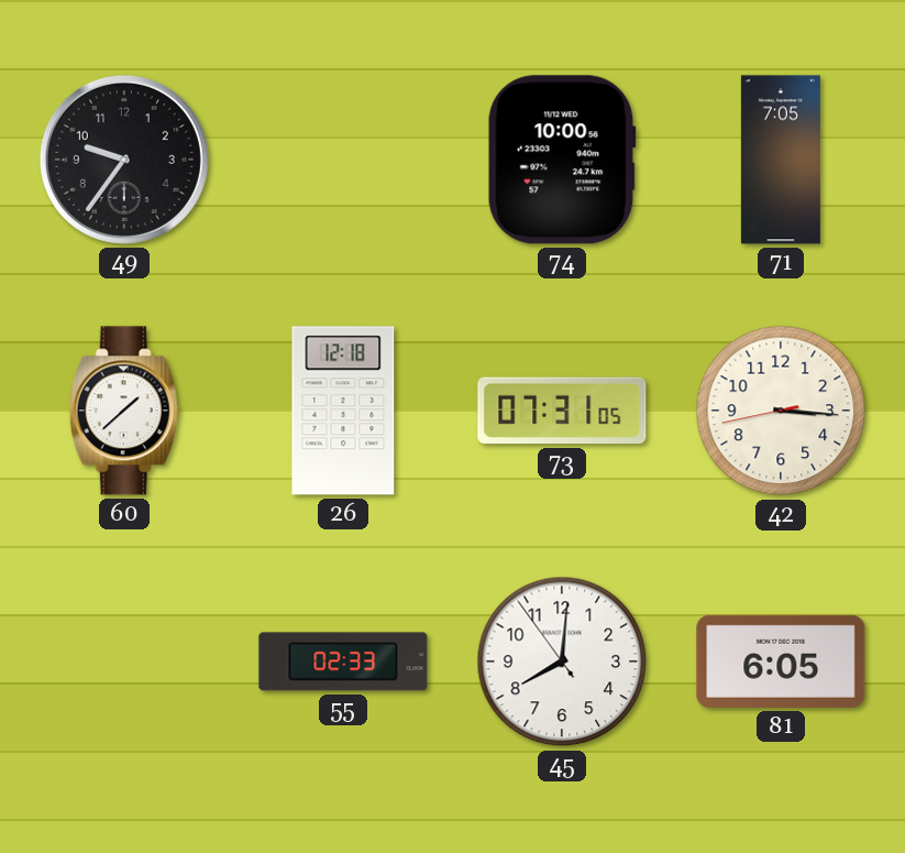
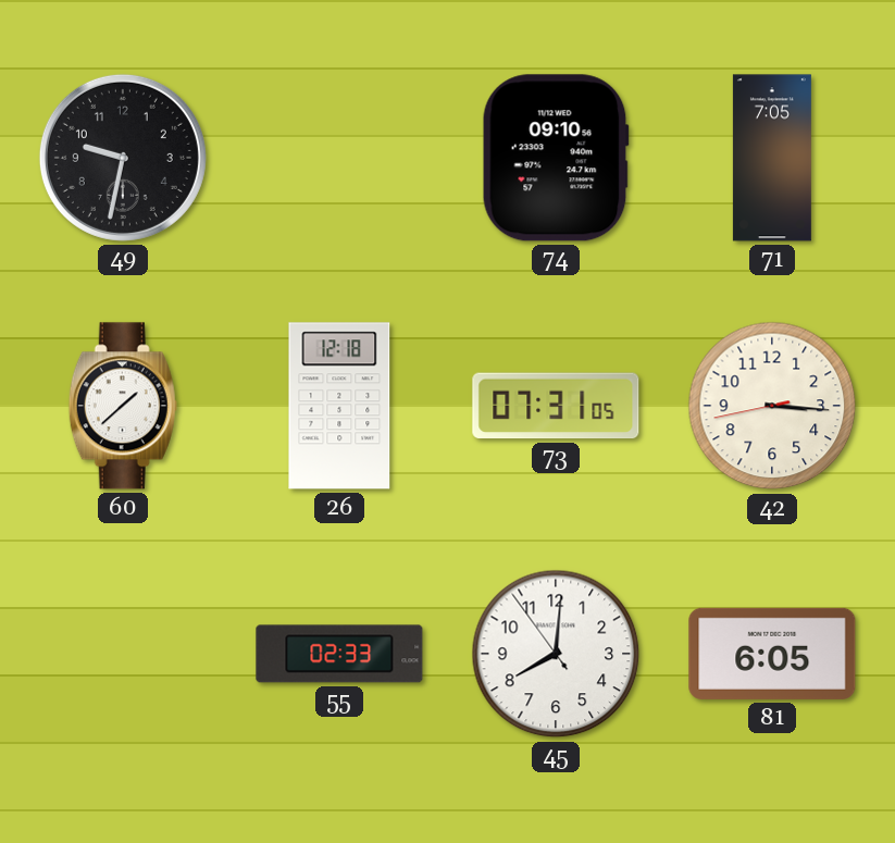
49: 9:36 -> 9:32
74: 10:00 -> 09:10
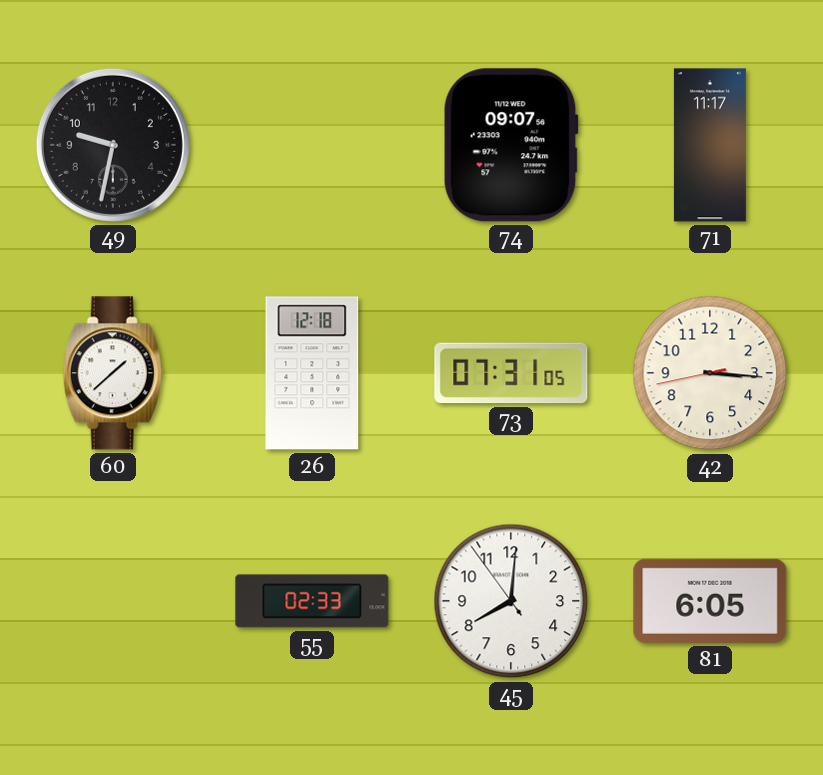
74: 09:10 -> 09:07
71: 7:05 -> 11:17
